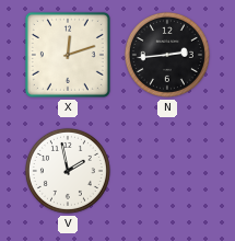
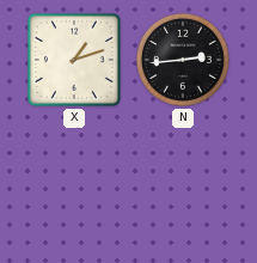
X: 12:12 -> 1:12
V: 1:58 -> none
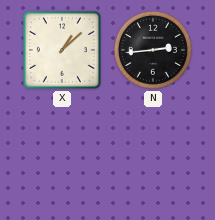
X: 1:12 -> 1:08
